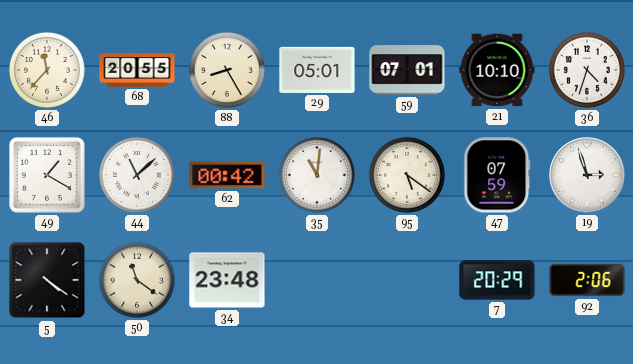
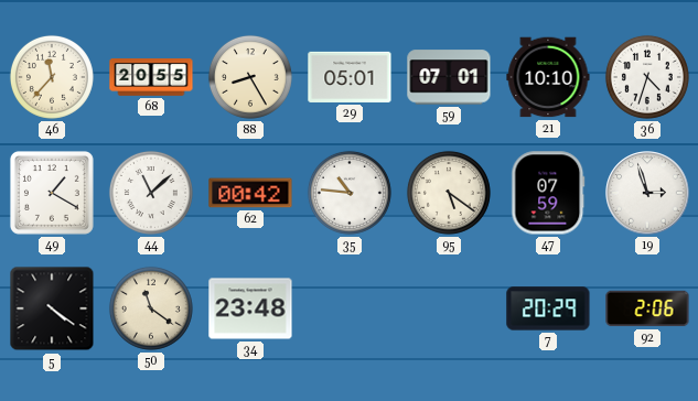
35: 11:01 -> 10:46
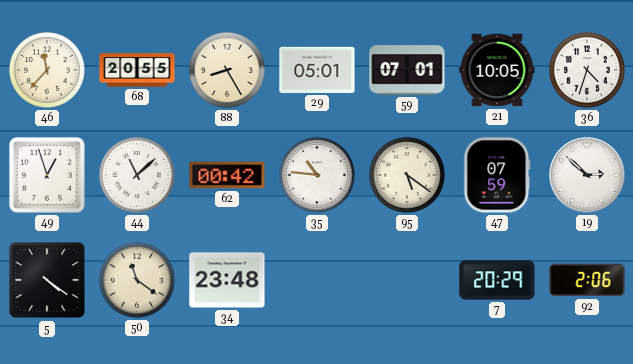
21: 10:10 -> 10:05
49: 1:20 -> 12:57
19: 2:57 -> 2:52
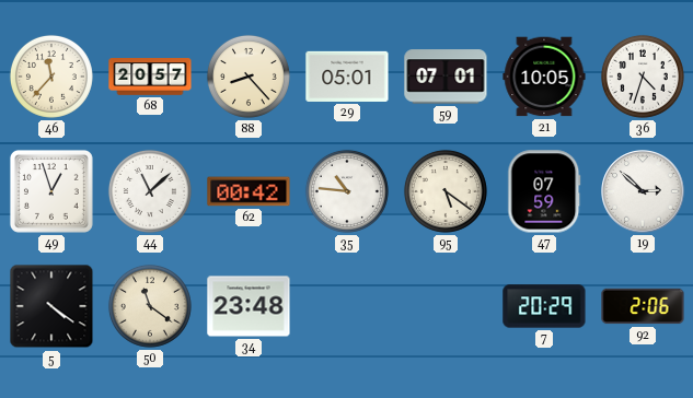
68: 20:55 -> 20:57
88: 8:25 -> 8:23
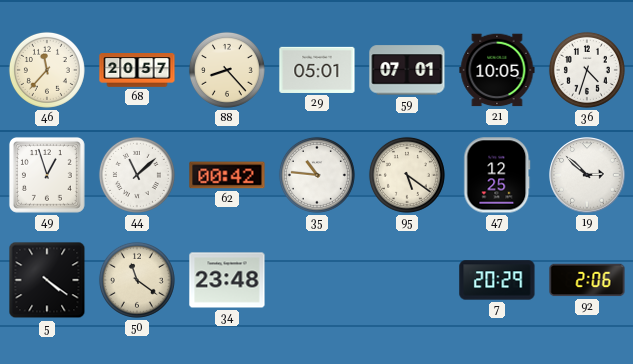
47: 07:59 -> 12:25
